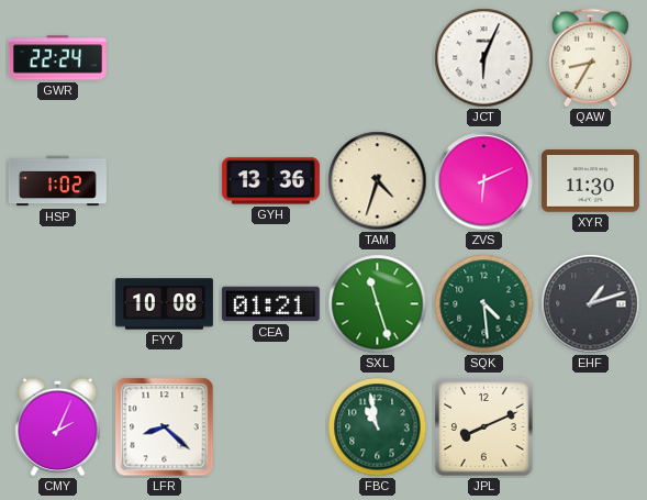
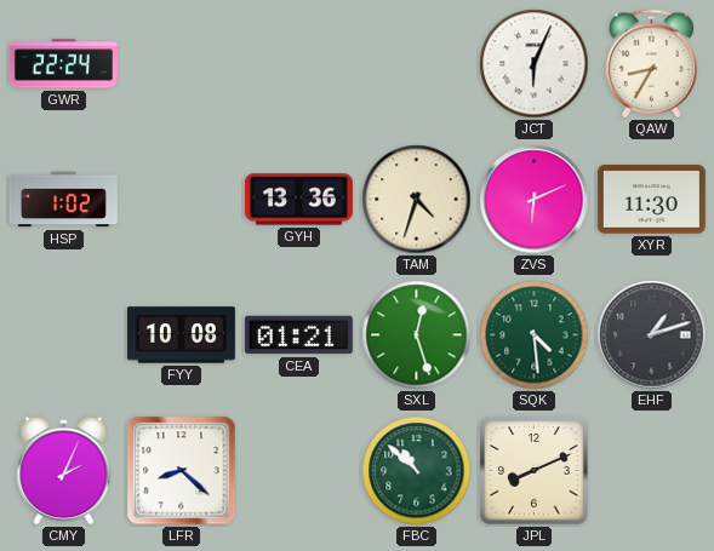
SXL: 11:27 -> 12:27
FBC: 10:58 -> 10:52
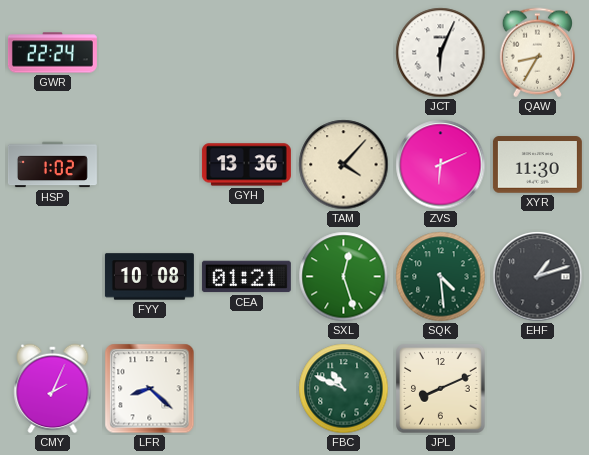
TAM: 4:33 -> 4:07
FBC: 10:52 -> 10:49
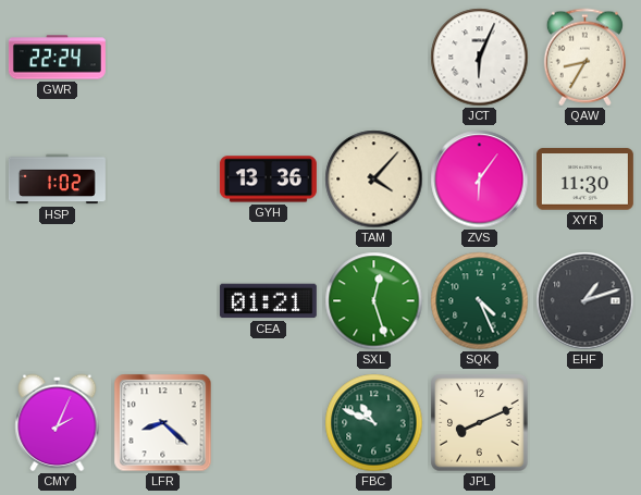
ZVS: 6:11 -> 6:06
FYY: 10:08 -> none
SQK: 4:29 -> 4:26
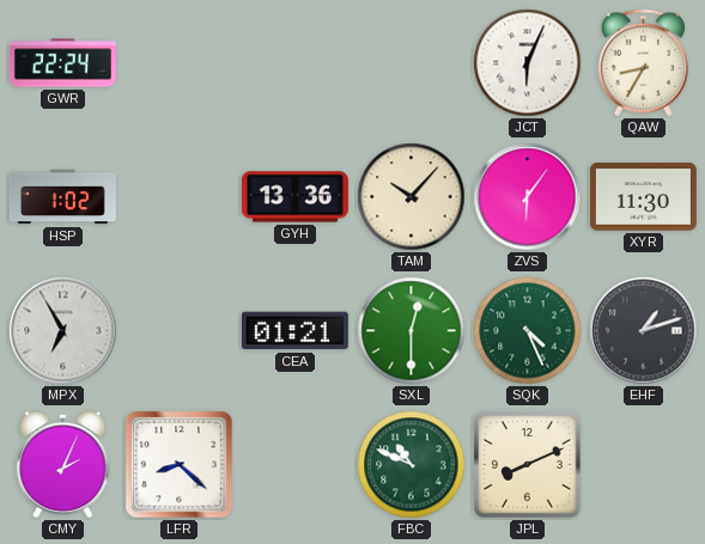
TAM: 4:07 -> 10:07
MPX: none -> 6:55
SXL: 12:27 -> 12:30
